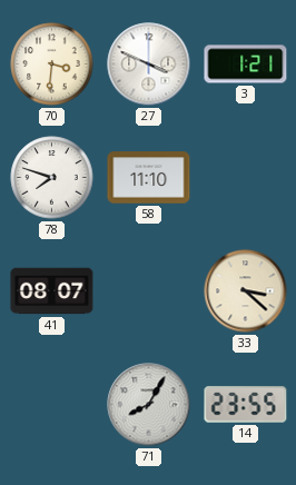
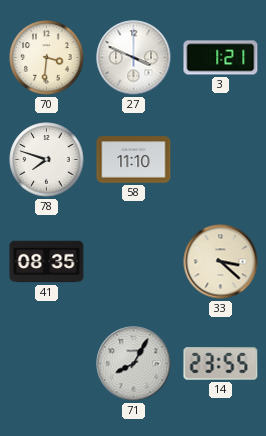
41: 08:07 -> 08:35
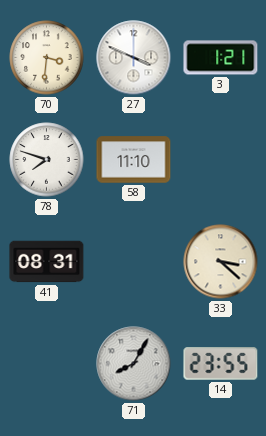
41: 08:35 -> 08:31
